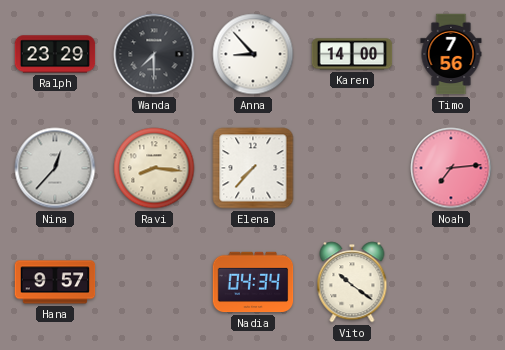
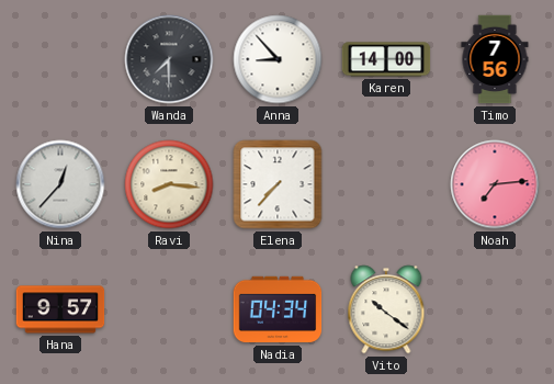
Ralph: 23:29 -> none
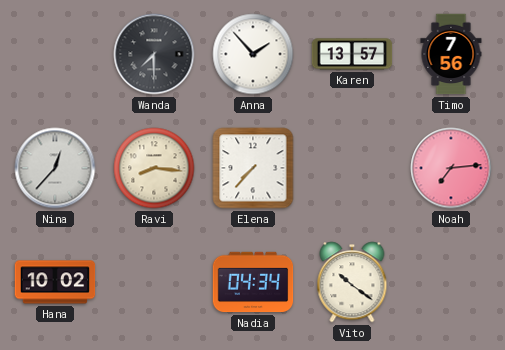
Anna: 8:53 -> 1:53
Karen: 14:00 -> 13:57
Hana: 9:57 -> 10:02
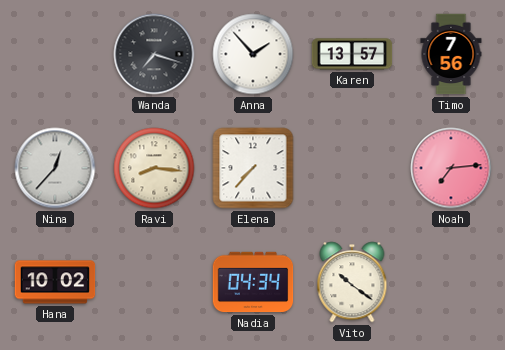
Wanda: 7:30 -> 7:18
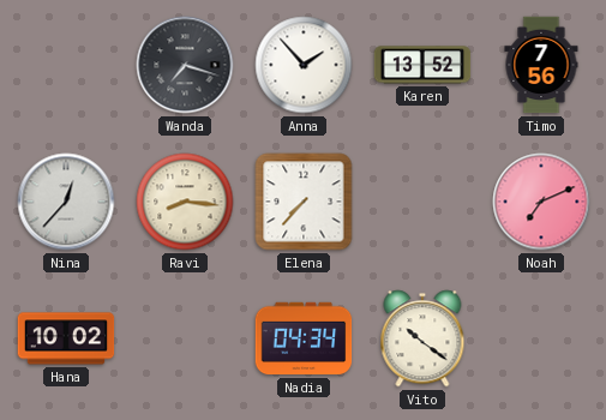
Karen: 13:57 -> 13:52
Noah: 7:14 -> 7:11
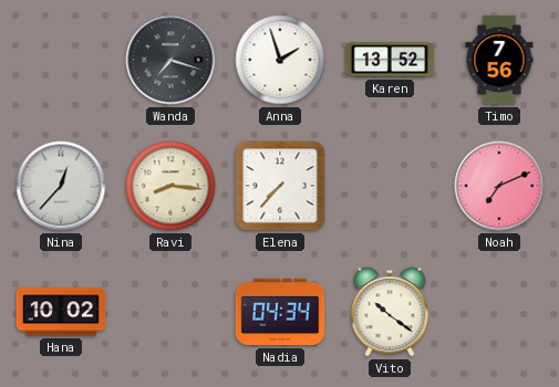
Anna: 1:53 -> 1:57
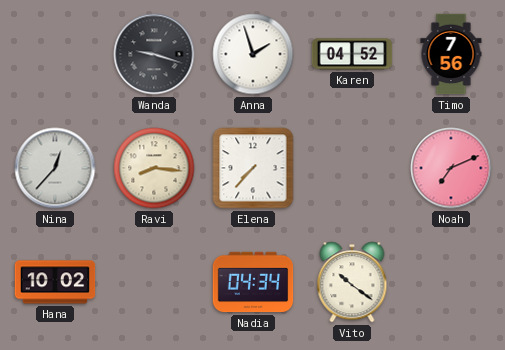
Wanda: 7:18 -> 9:18
Karen: 13:52 -> 04:52
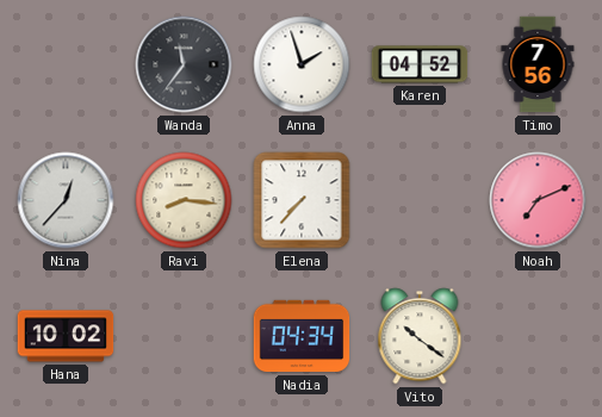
Wanda: 9:18 -> 11:36
